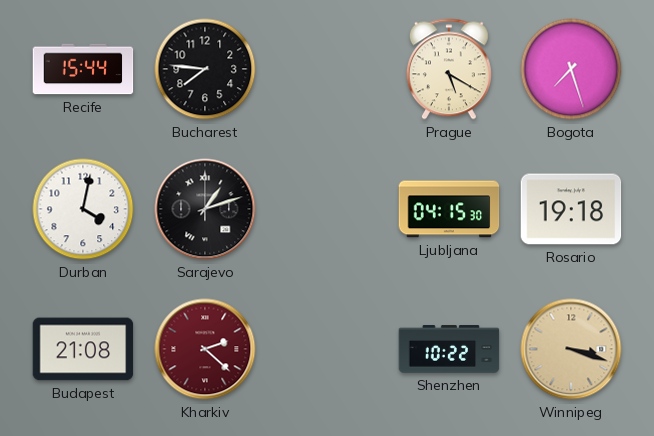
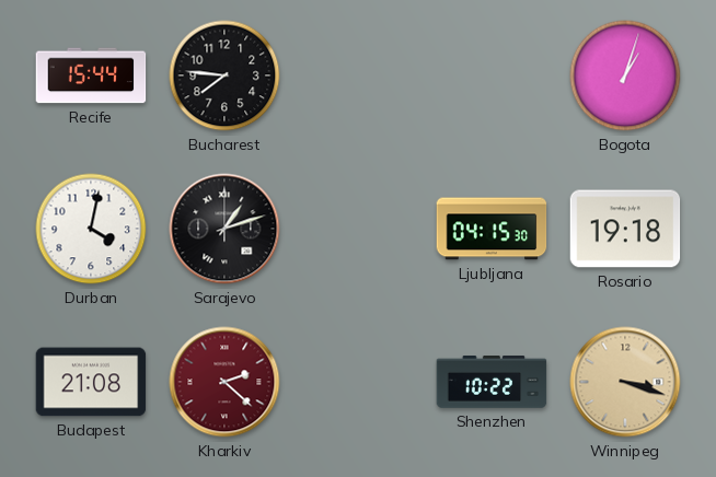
Prague: 5:20 -> none
Bogota: 7:27 -> 1:03
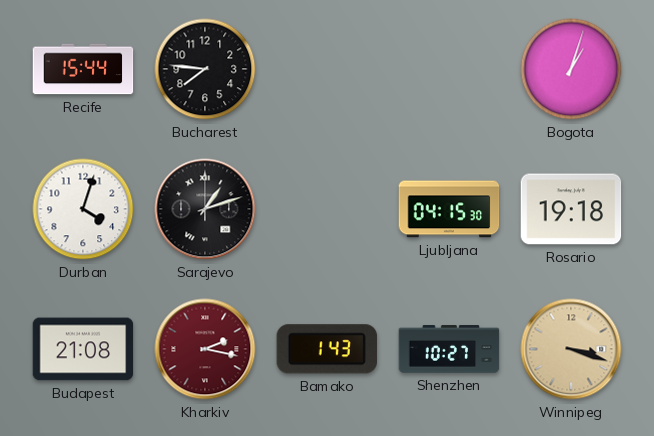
Durban: 4:02 -> 4:03
Kharkiv: 2:22 -> 2:17
Bamako: none -> 1:43
Shenzhen: 10:22 -> 10:27
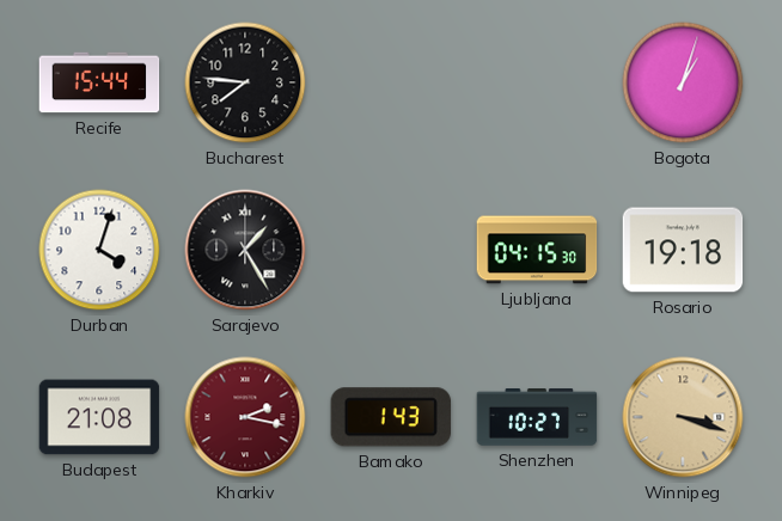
Sarajevo: 1:12 -> 1:25
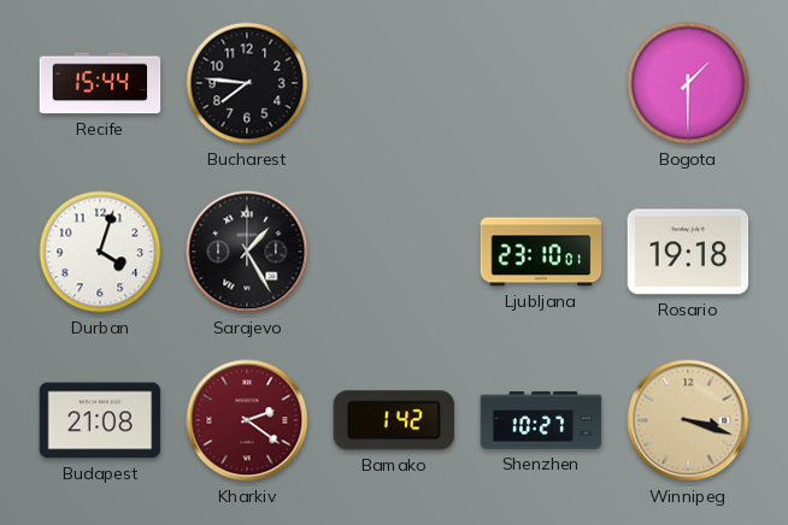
Bogota: 1:03 -> 1:30
Ljubljana: 04:15 -> 23:10
Kharkiv: 2:17 -> 2:21
Bamako: 1:43 -> 1:42
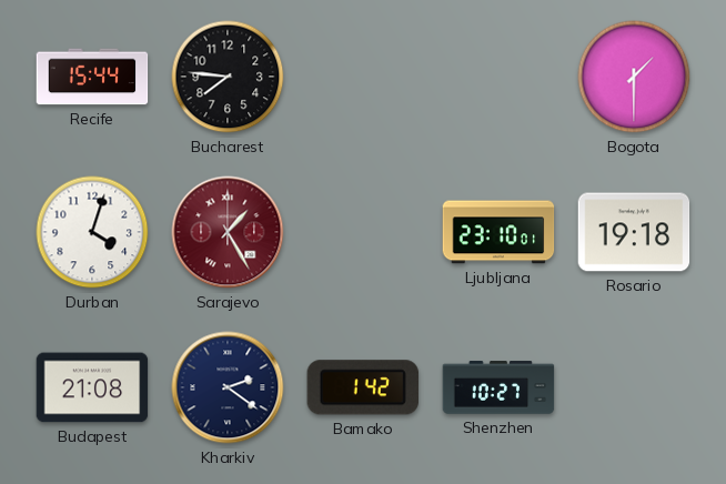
Sarajevo dial: black -> burgundy
Kharkiv dial: burgundy -> navy
Winnipeg: 3:18 -> none
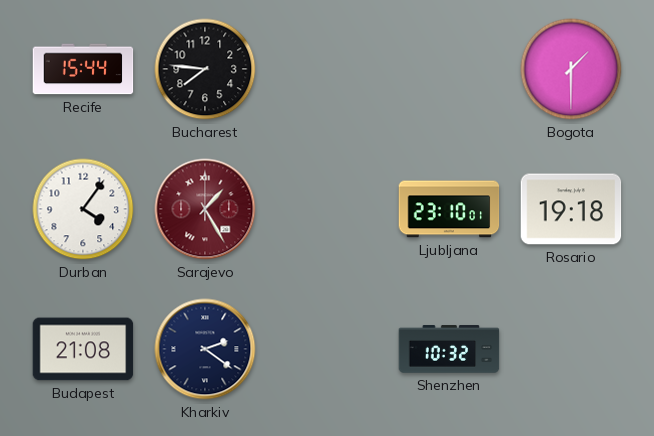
Durban: 4:03 -> 4:06
Bamako: 1:42 -> none
Shenzhen: 10:27 -> 10:32
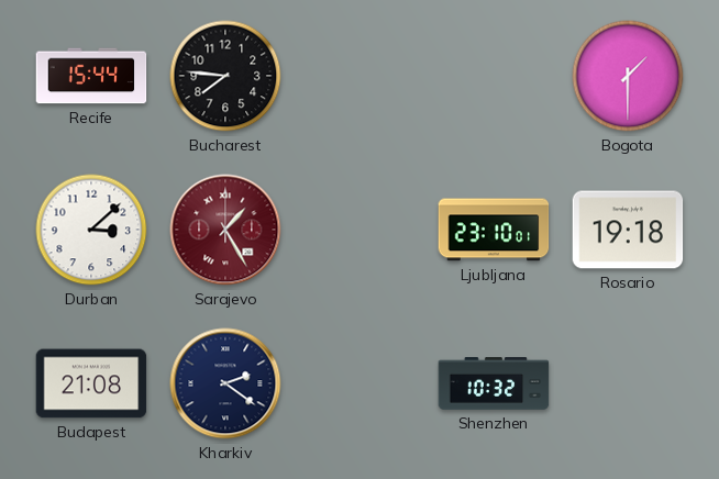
Durban: 4:06 -> 3:08
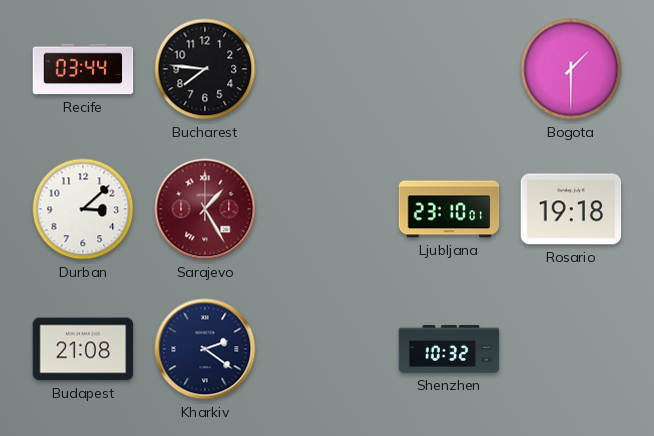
Recife: 15:44 -> 03:44
